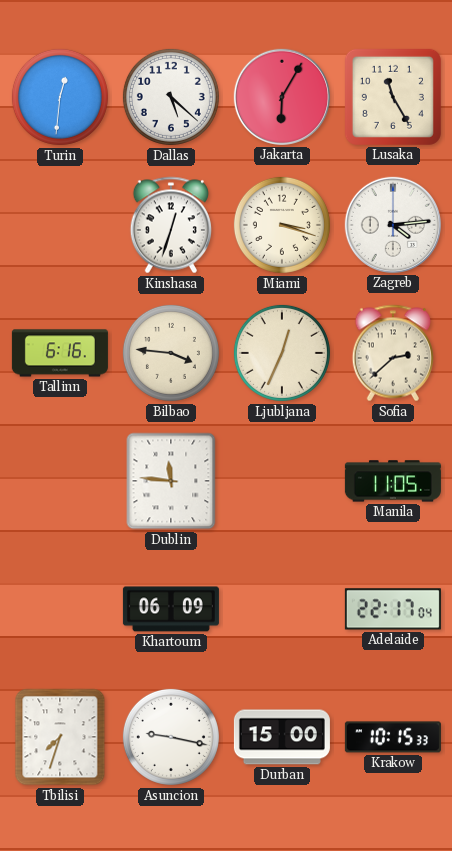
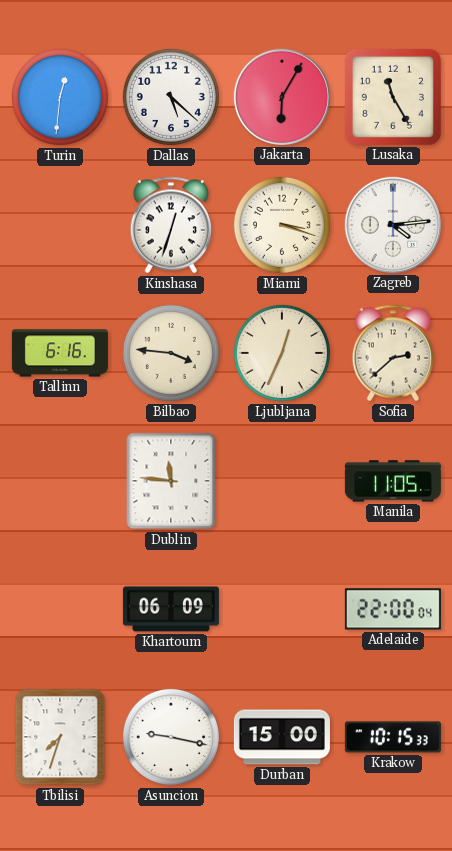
Adelaide: 22:17 -> 22:00
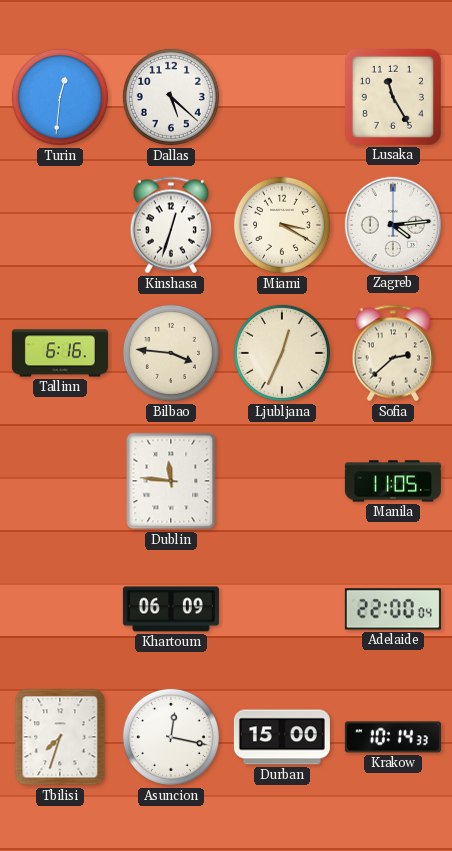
Jakarta: 6:05 -> none
Miami: 3:18 -> 3:20
Asuncion: 9:17 -> 12:17
Krakow: 10:15 -> 10:14
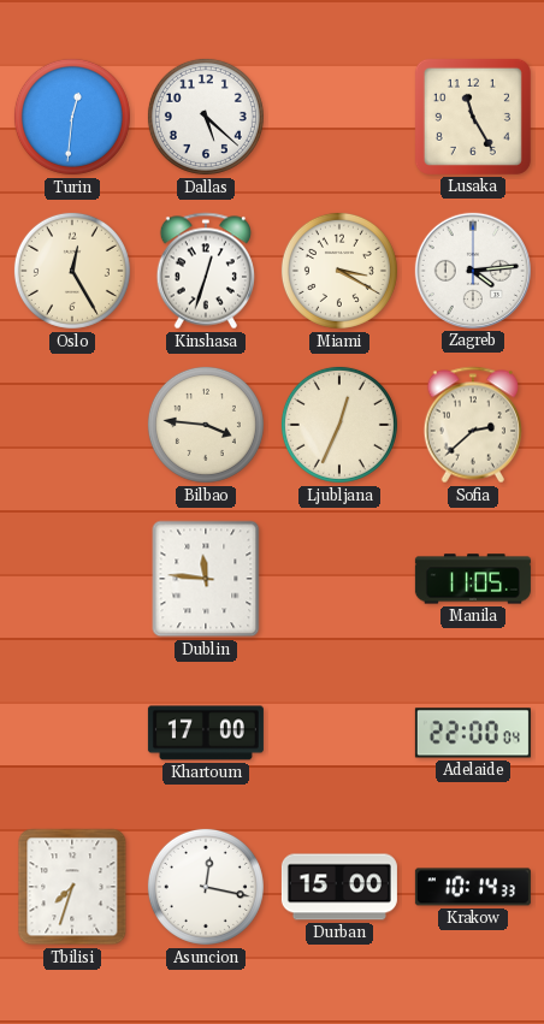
Oslo: none -> 12:25
Tallinn: 6:16 -> none
Khartoum: 06:09 -> 17:00
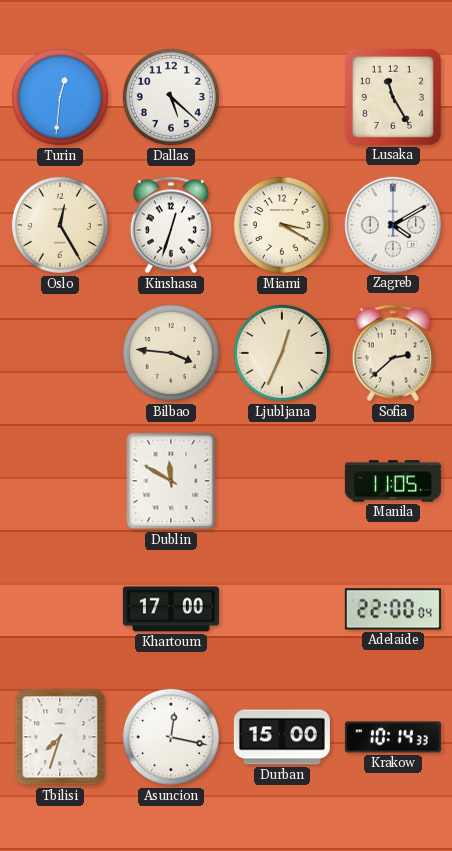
Zagreb: 4:14 -> 4:10
Dublin: 11:46 -> 11:50
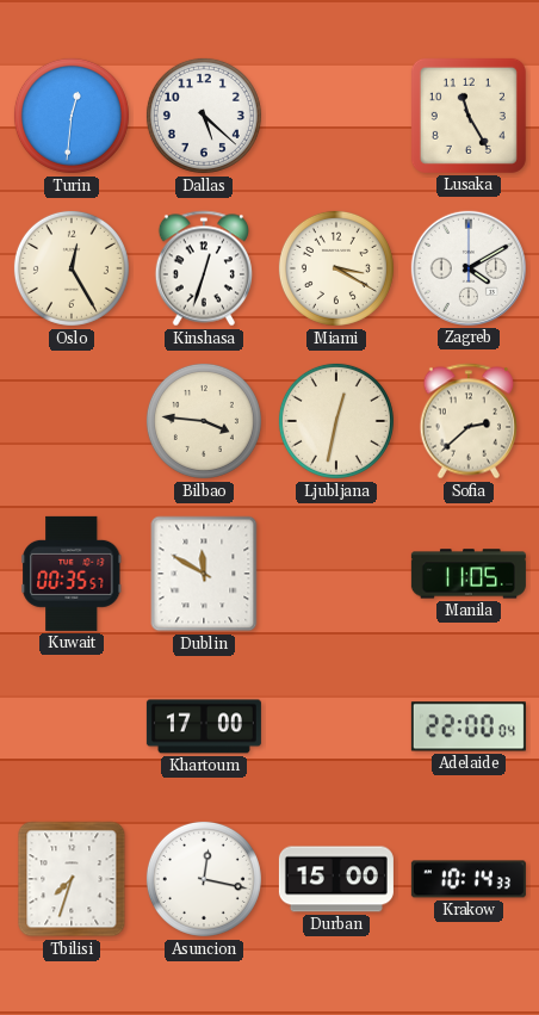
Ljubljana: 12:34 -> 12:32
Kuwait: none -> 00:35
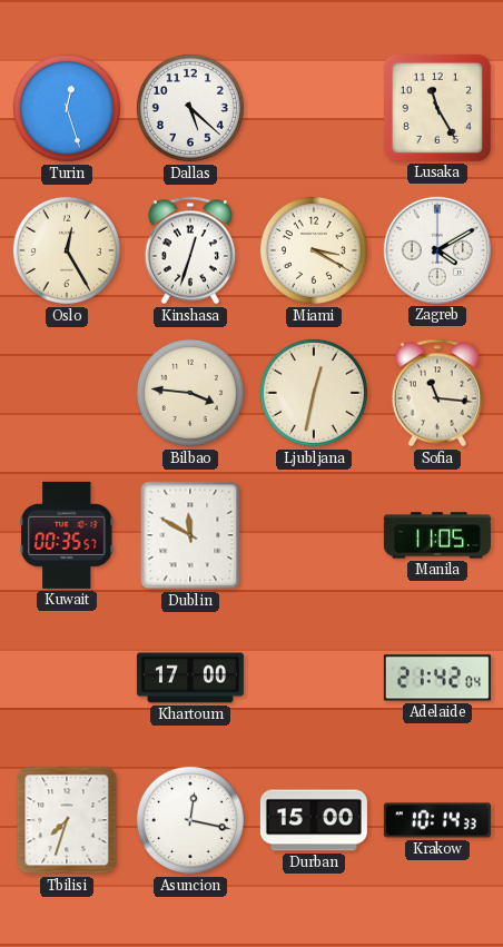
Turin: 12:31 -> 12:27
Sofia: 2:38 -> 11:16
Adelaide: 22:00 -> 21:42
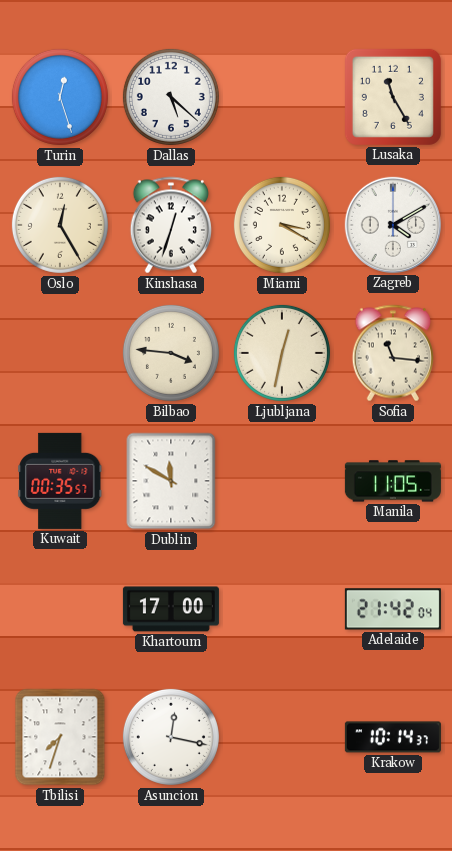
Durban: 15:00 -> none
Krakow: 10:14:33 -> 10:14:37
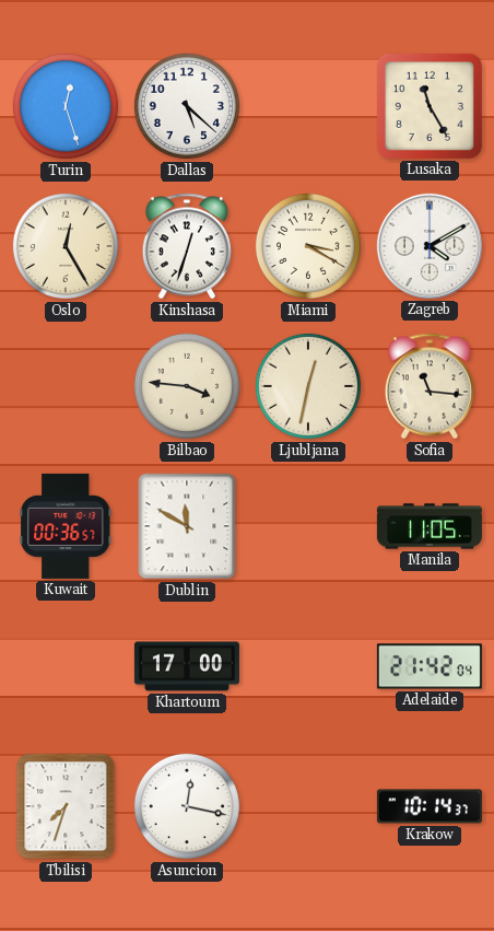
Kuwait: 00:35 -> 00:36
